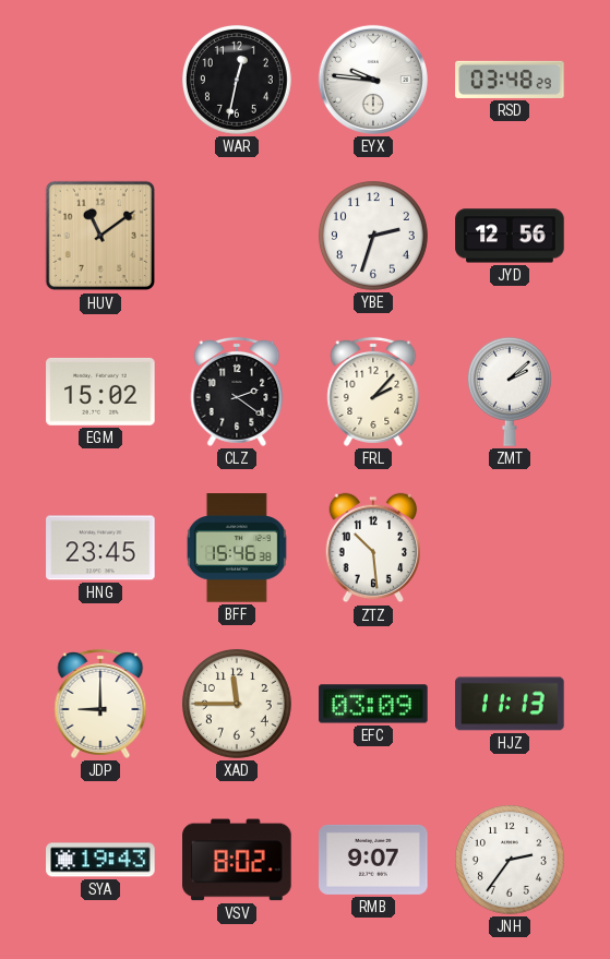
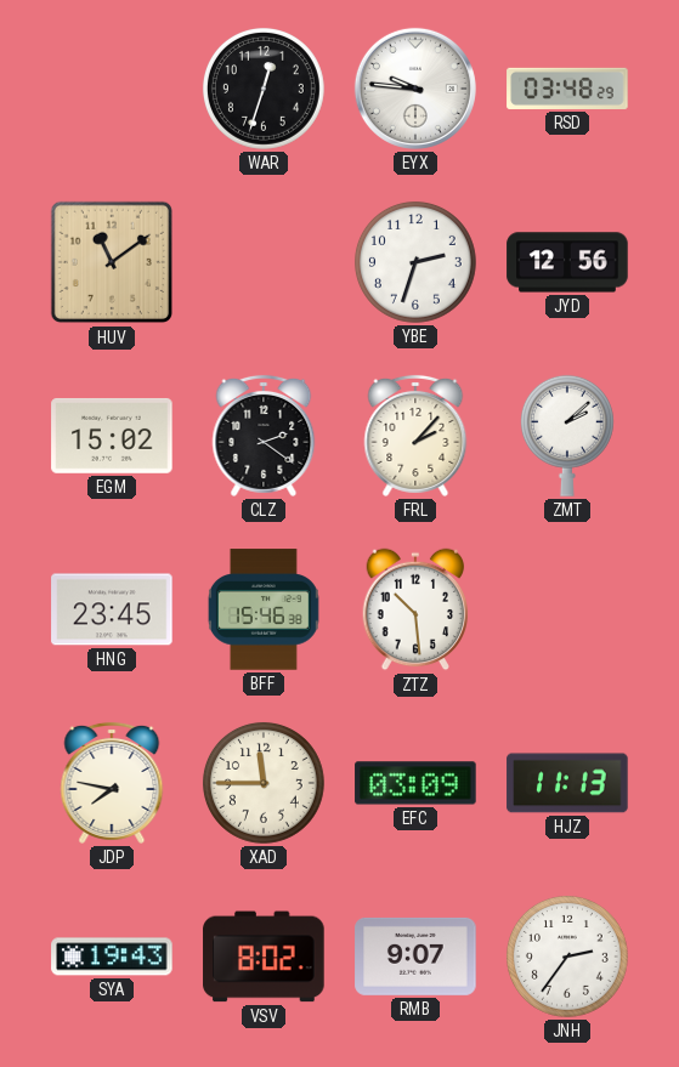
WAR: 12:32 -> 12:33
JDP: 9:00 -> 7:47
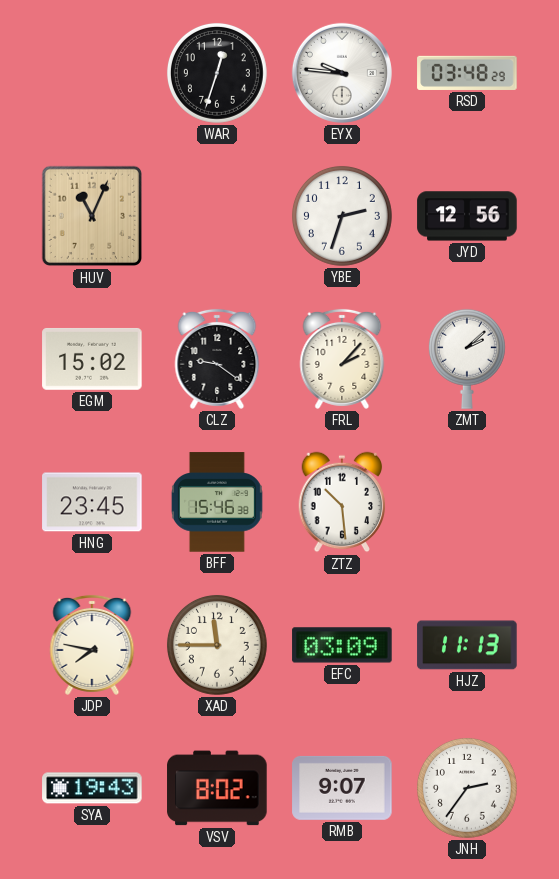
HUV: 11:09 -> 11:04
CLZ: 2:21 -> 9:21
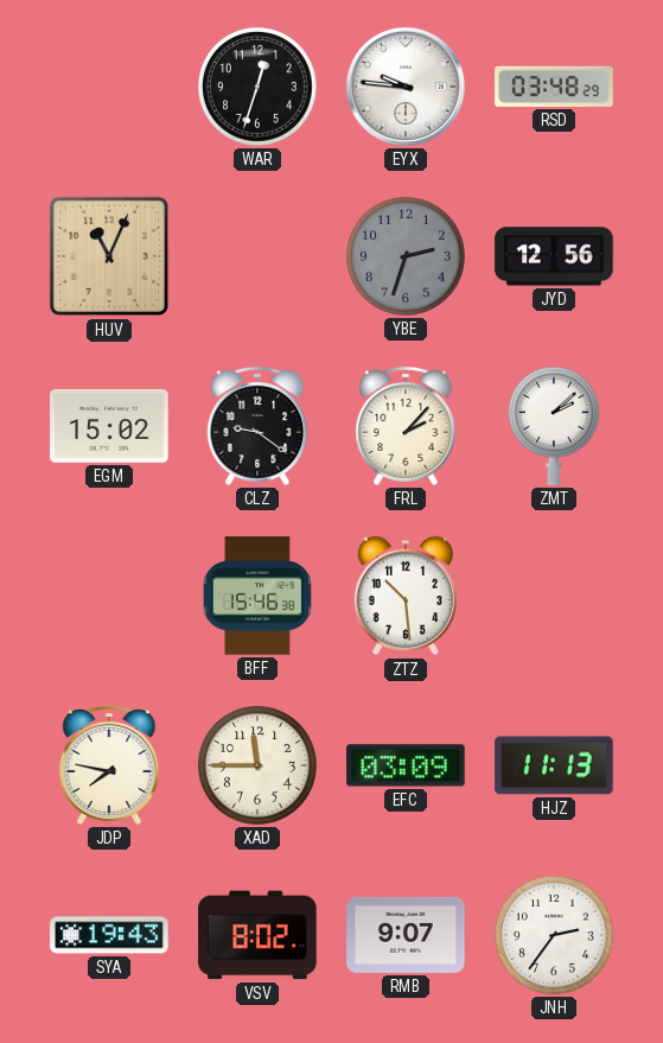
YBE dial: white -> grey
HNG: 23:45 -> none
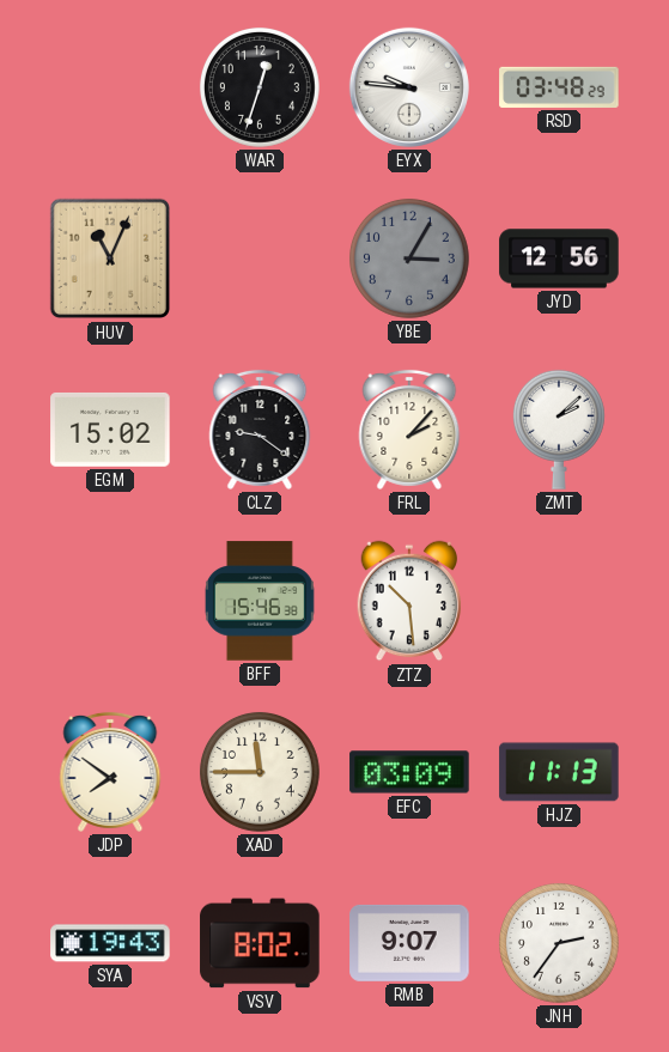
YBE: 2:33 -> 3:05
JDP: 7:47 -> 7:51
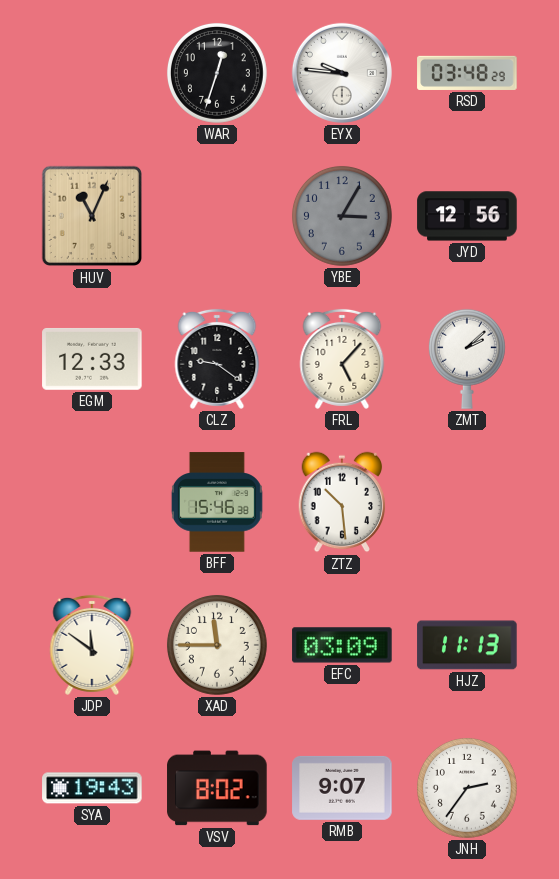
EGM: 15:02 -> 12:33
FRL: 2:07 -> 5:07
JDP: 7:51 -> 11:51
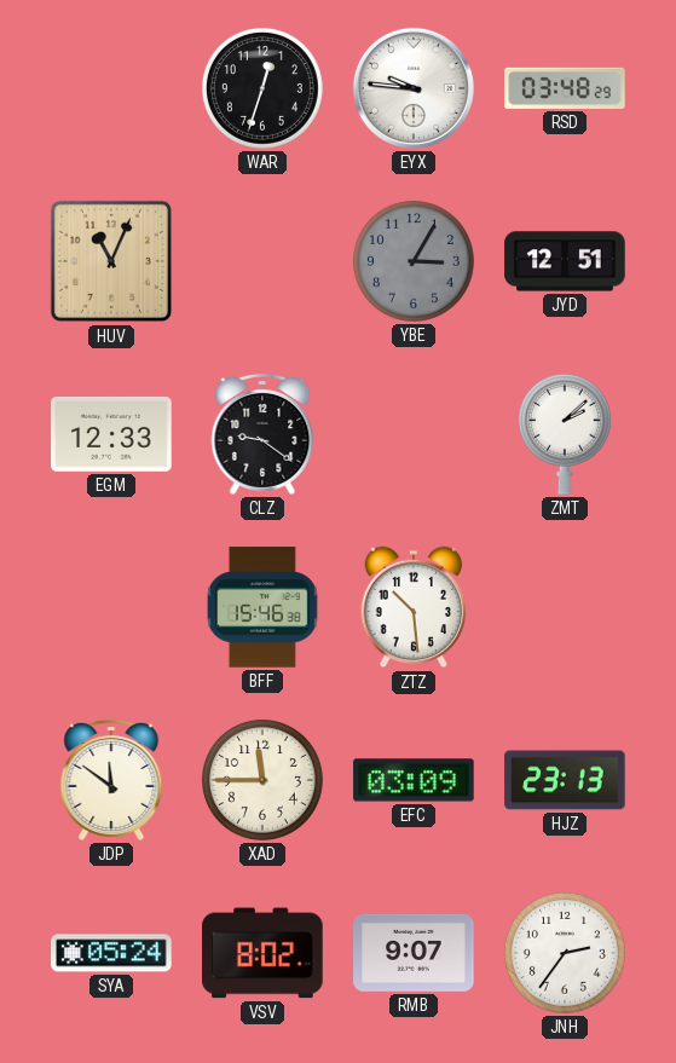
JYD: 12:56 -> 12:51
FRL: 5:07 -> none
HJZ: 11:13 -> 23:13
SYA: 19:43 -> 05:24
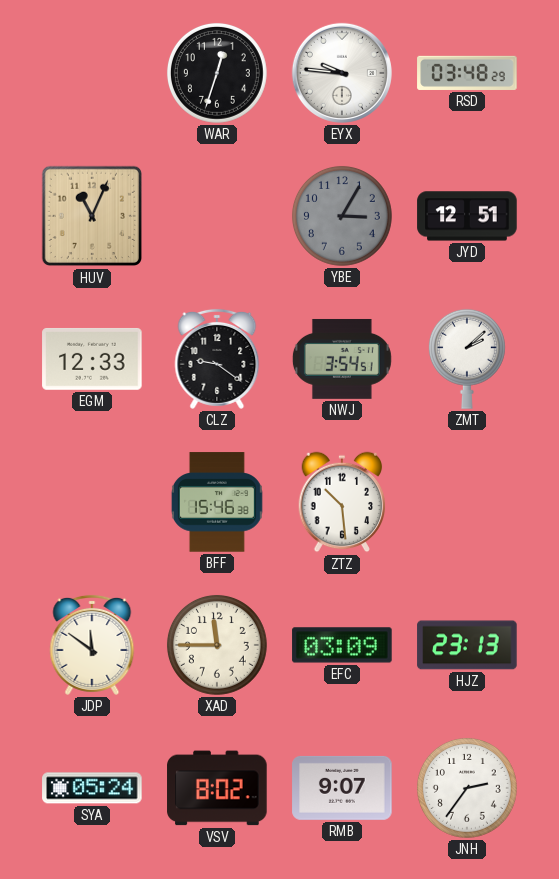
NWJ: none -> 3:54
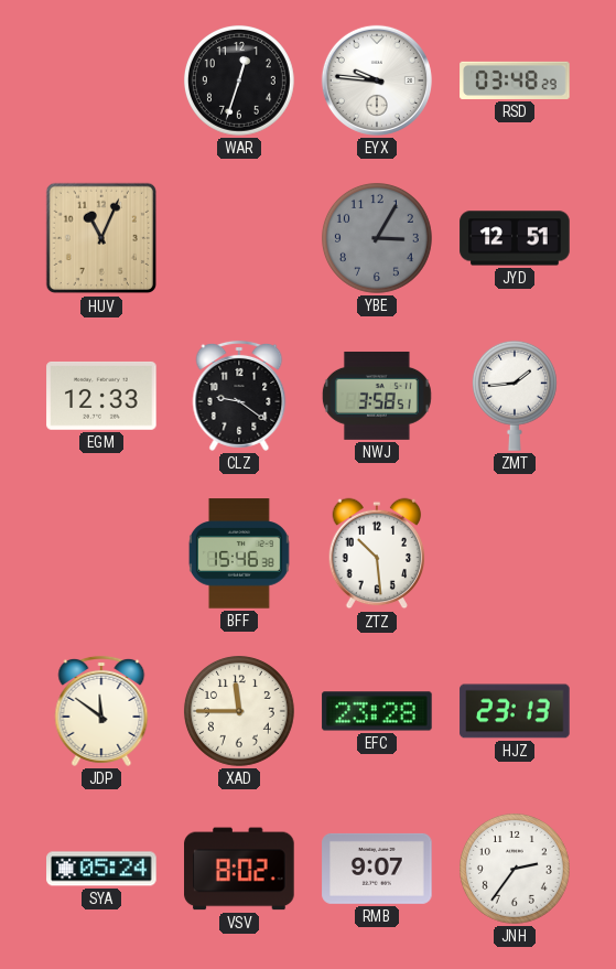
NWJ: 3:54 -> 3:58
ZMT: 2:08 -> 1:44
EFC: 03:09 -> 23:28
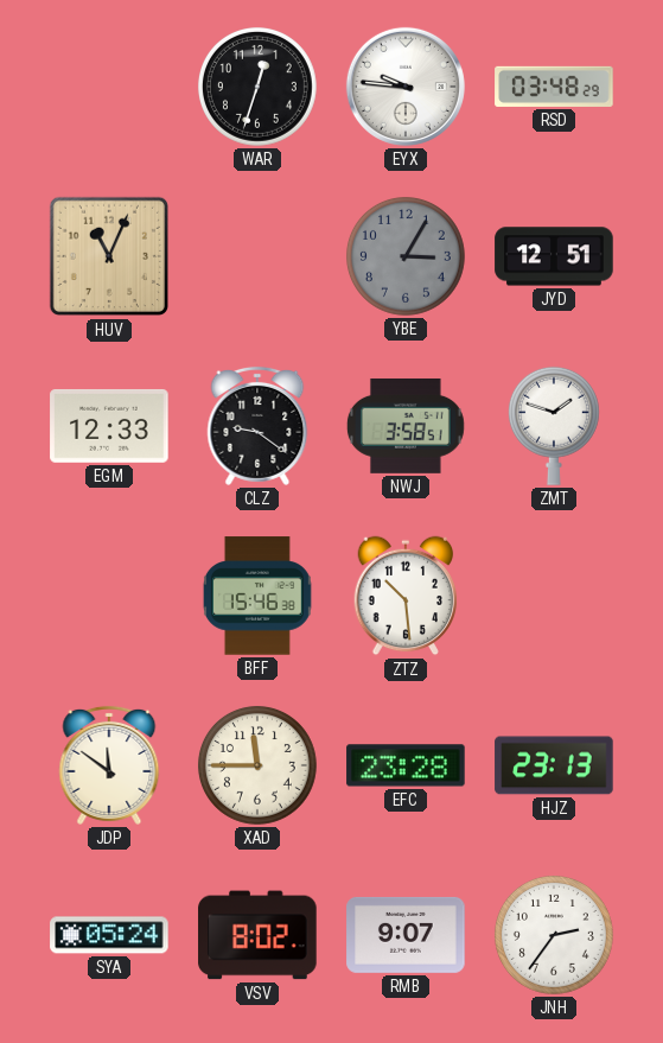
ZMT: 1:44 -> 1:48
